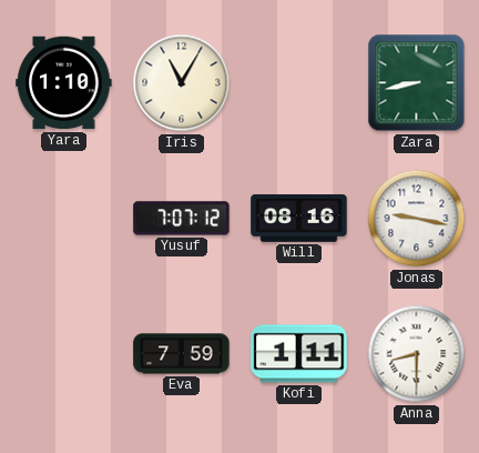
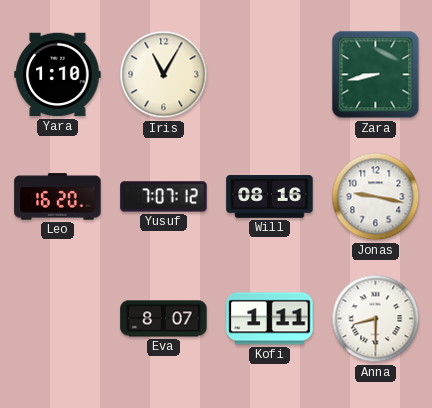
Leo: none -> 16:20
Eva: 7:59 -> 8:07
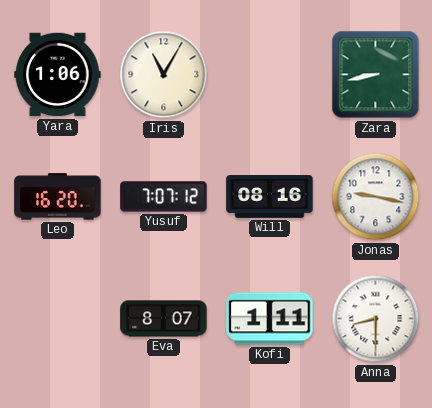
Yara: 1:10 -> 1:06
